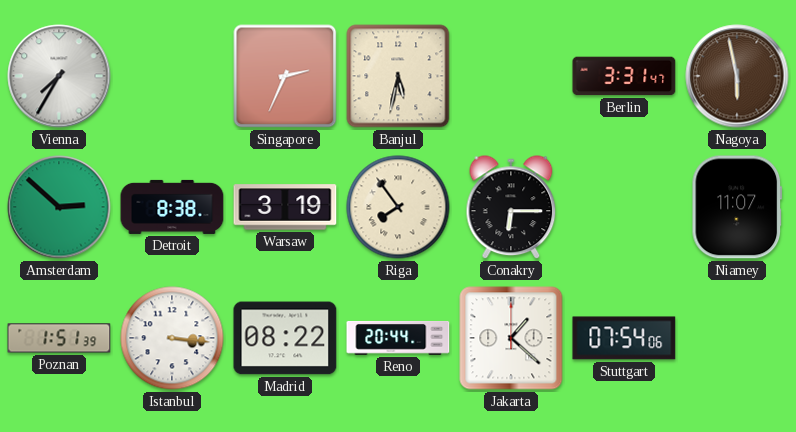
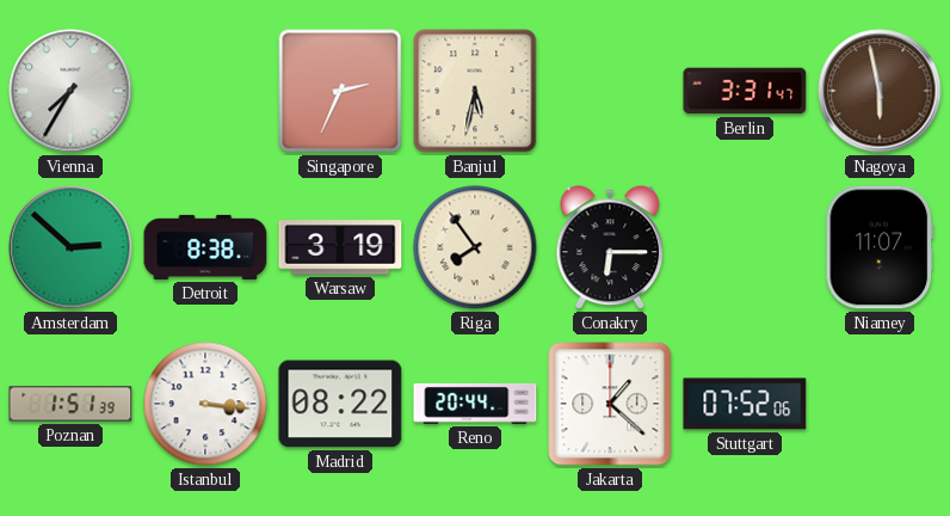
Stuttgart: 07:54 -> 07:52
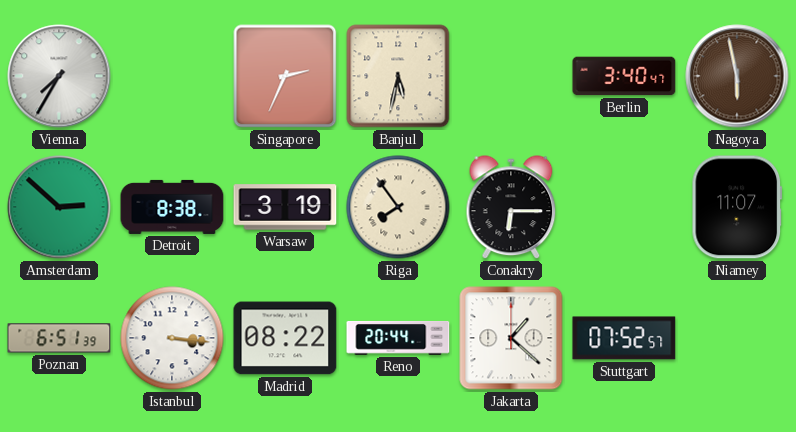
Berlin: 3:31 -> 3:40
Poznan: 1:51 -> 6:51
Stuttgart: 07:52:06 -> 07:52:57
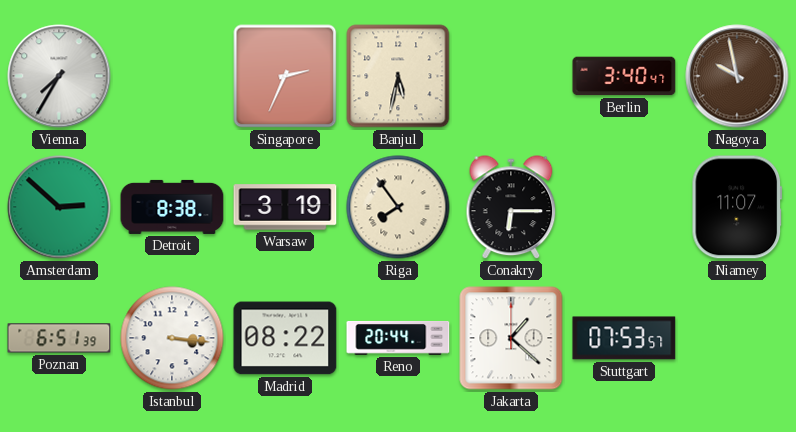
Nagoya: 5:58 -> 9:58
Stuttgart: 07:52 -> 07:53
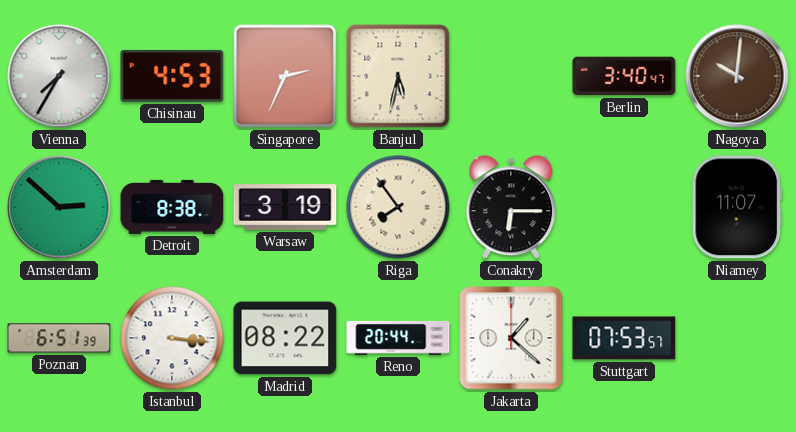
Chisinau: none -> 4:53
Nagoya: 9:58 -> 10:01
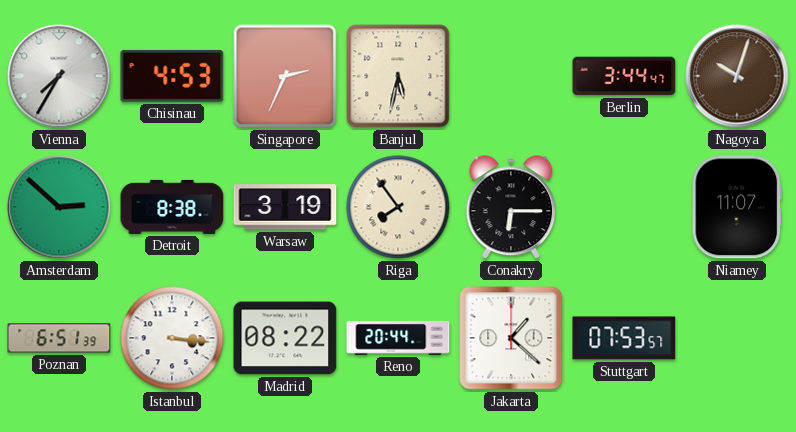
Berlin: 3:40 -> 3:44
Nagoya: 10:01 -> 10:03
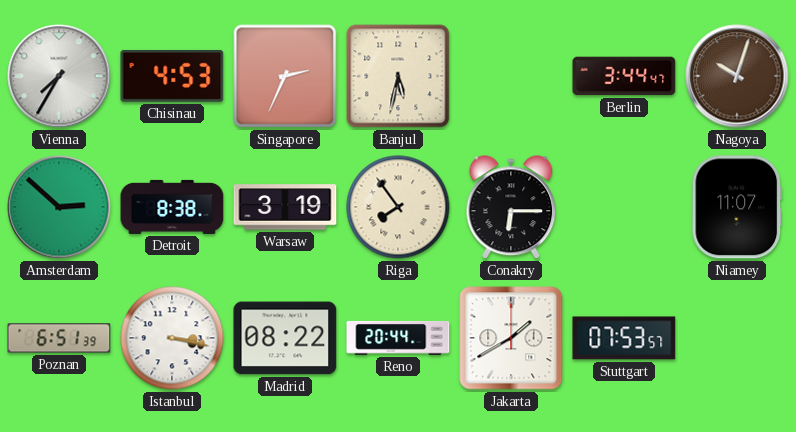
Istanbul: 3:16 -> 3:17
Jakarta: 1:22 -> 1:40
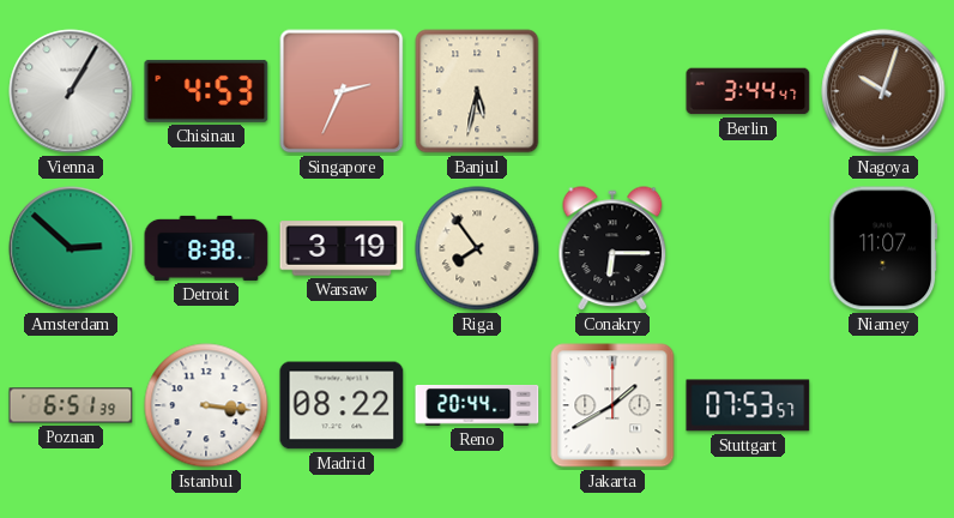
Vienna: 7:35 -> 1:05
Istanbul: 3:17 -> 3:16
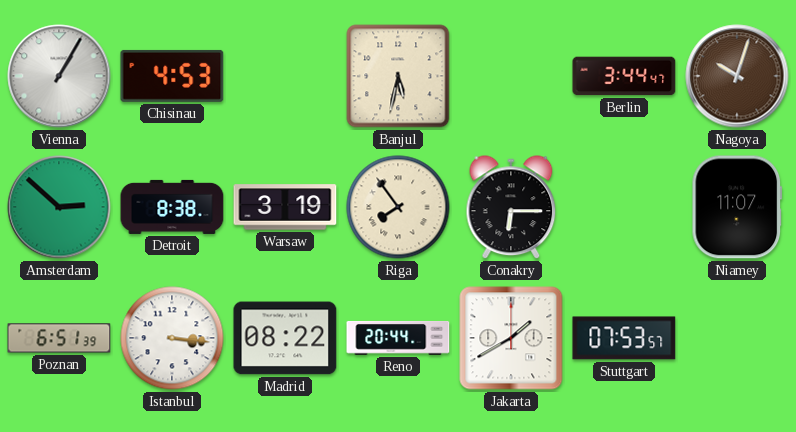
Singapore: 2:34 -> none
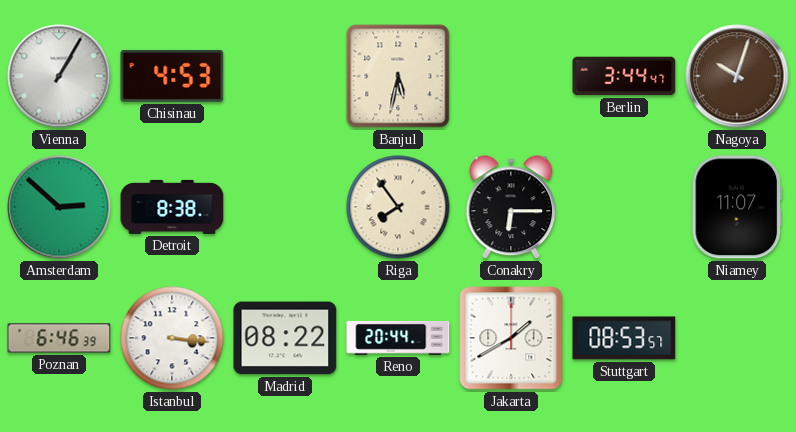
Warsaw: 3:19 -> none
Poznan: 6:51 -> 6:46
Stuttgart: 07:53 -> 08:53
